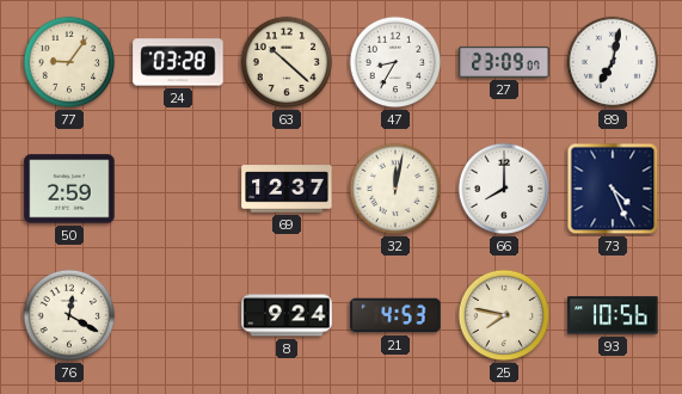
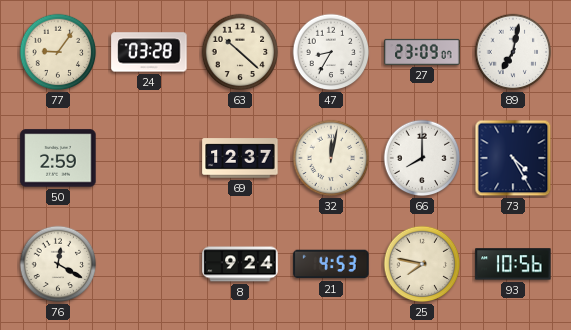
73: 4:26 -> 4:25
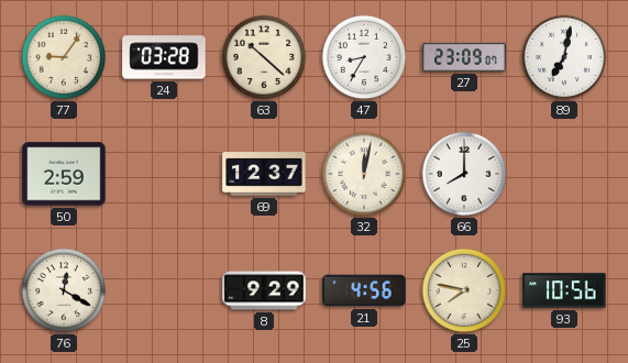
73: 4:25 -> none
8: 9:24 -> 9:29
21: 4:53 -> 4:56
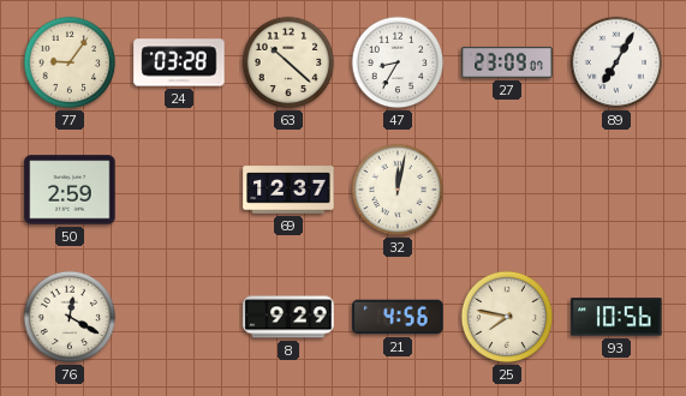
89: 7:02 -> 7:05
66: 8:00 -> none
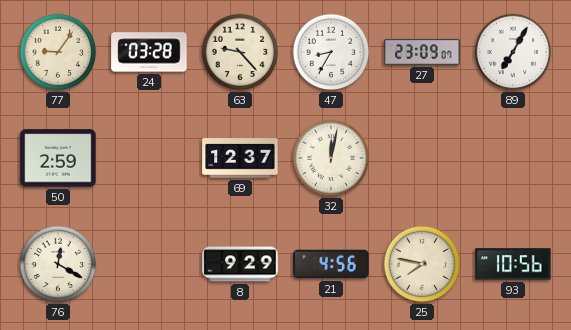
63: 10:22 -> 9:23
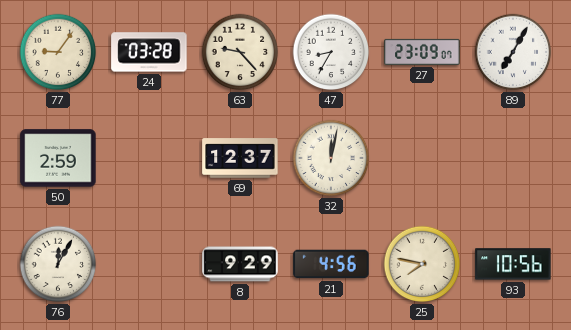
76: 12:20 -> 12:05
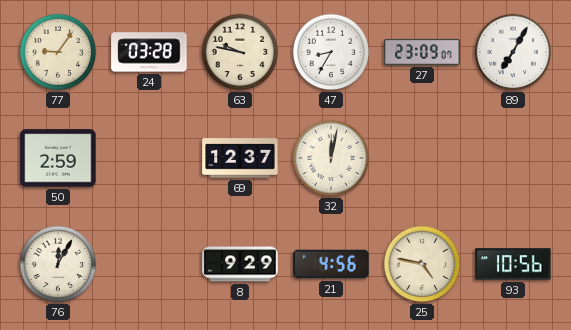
63: 9:23 -> 9:47
25: 7:47 -> 4:47
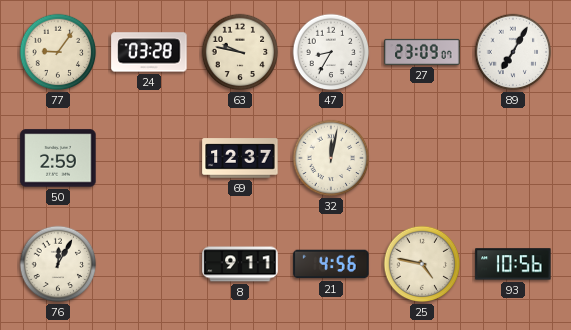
8: 9:29 -> 9:11
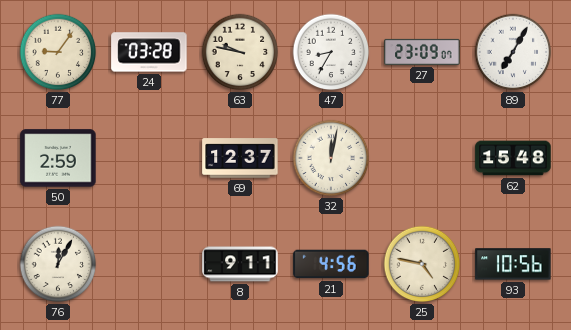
62: none -> 15:48
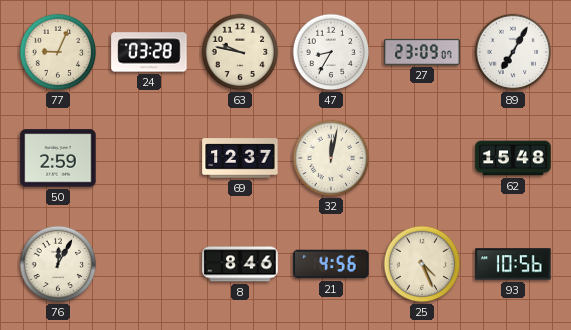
77: 9:06 -> 9:04
8: 9:11 -> 8:46
25: 4:47 -> 4:26
